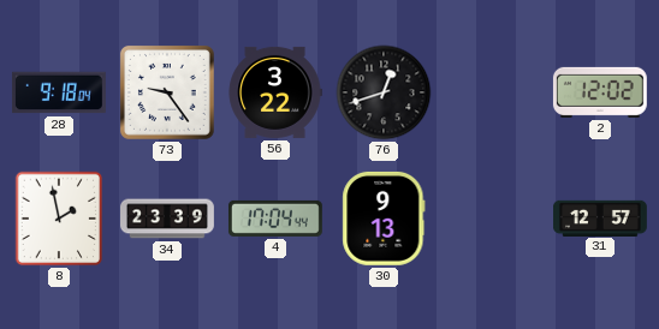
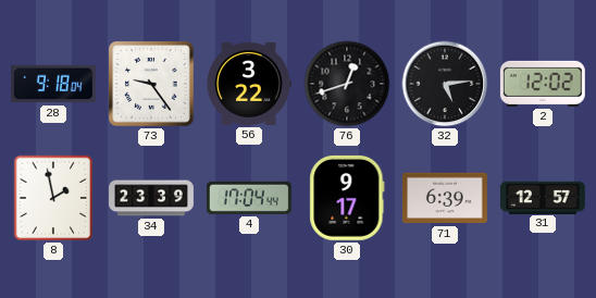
32: none -> 5:14
30: 9:13 -> 9:17
71: none -> 6:39
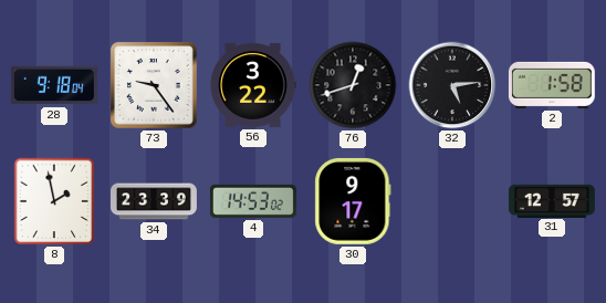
2: 12:02 -> 1:58
4: 17:04 -> 14:53
71: 6:39 -> none
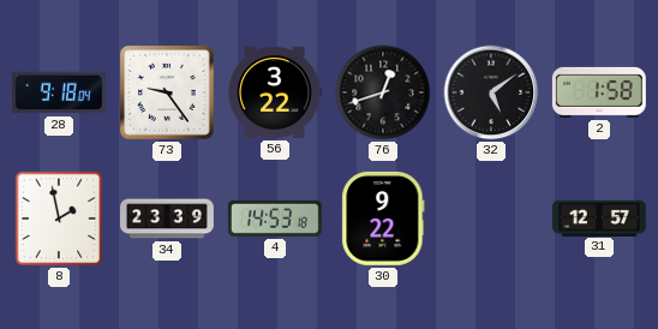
32: 5:14 -> 5:09
4: 14:53:02 -> 14:53:18
30: 9:17 -> 9:22
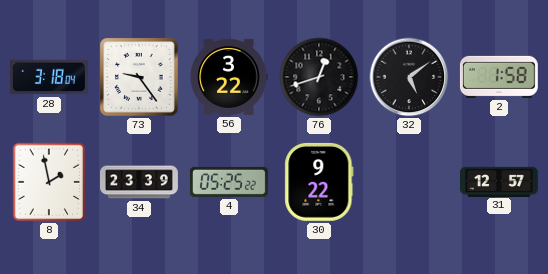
28: 9:18 -> 3:18
4: 14:53 -> 05:25
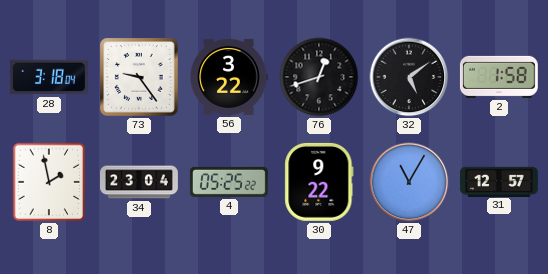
34: 23:39 -> 23:04
47: none -> 11:05
